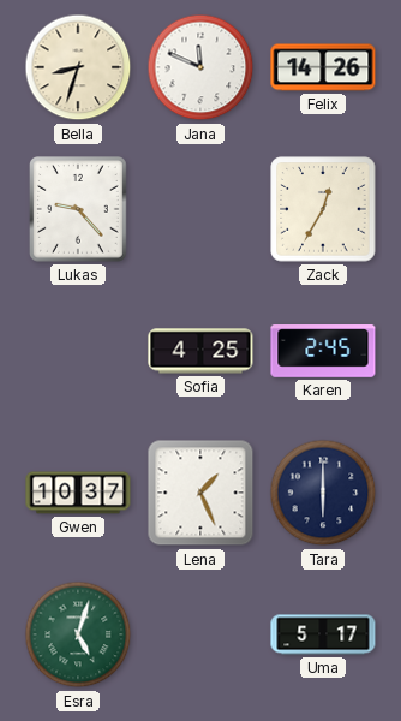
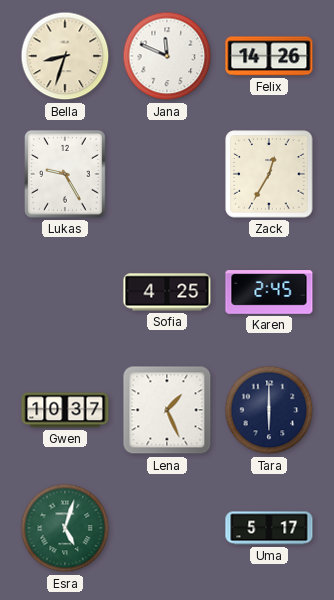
Lukas: 9:23 -> 9:25
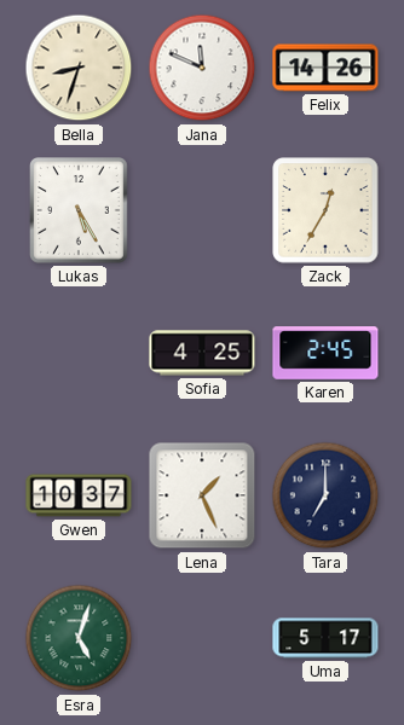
Lukas: 9:25 -> 5:25
Tara: 6:00 -> 7:00
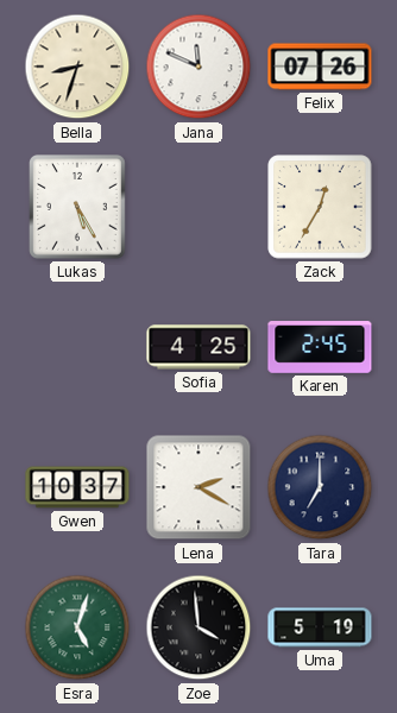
Felix: 14:26 -> 07:26
Lena: 1:26 -> 2:20
Zoe: none -> 3:59
Uma: 5:17 -> 5:19
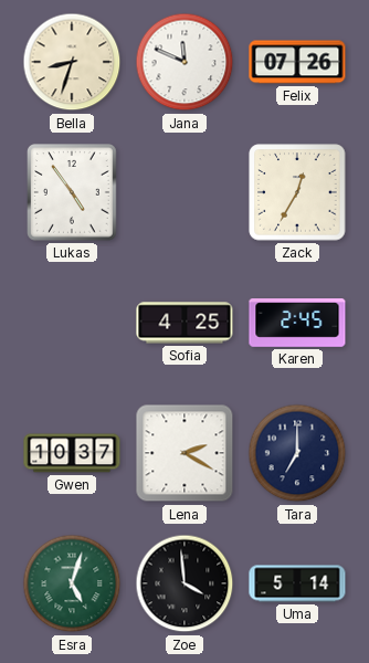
Lukas: 5:25 -> 4:54
Uma: 5:19 -> 5:14
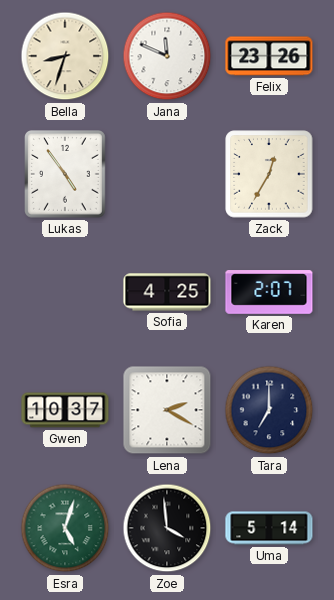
Felix: 07:26 -> 23:26
Karen: 2:45 -> 2:07
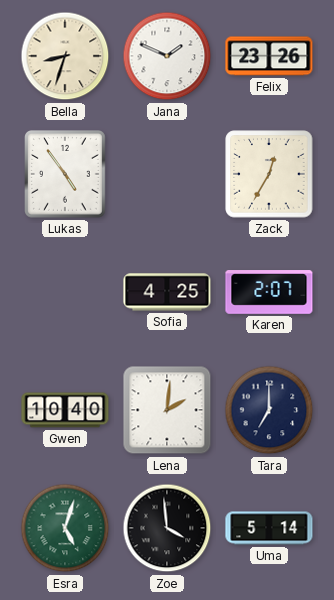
Jana: 11:49 -> 1:49
Gwen: 10:37 -> 10:40
Lena: 2:20 -> 2:01
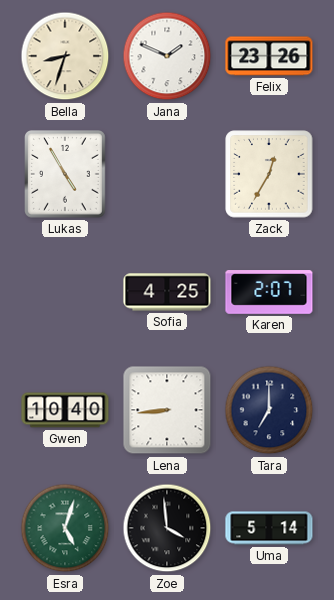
Lukas: 4:54 -> 4:55
Lena: 2:01 -> 8:44
